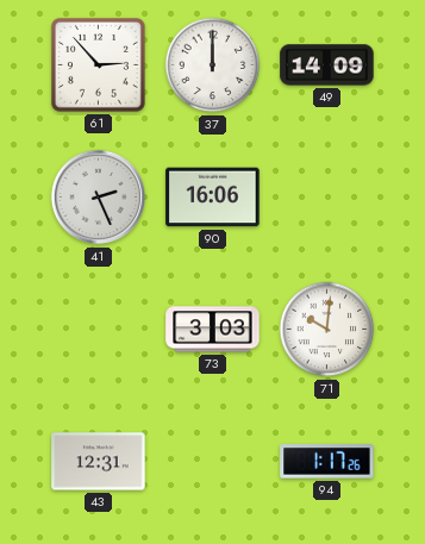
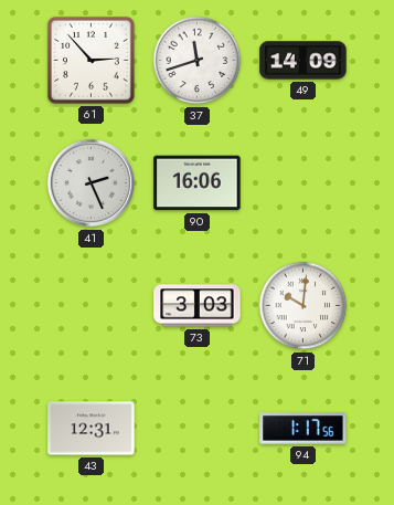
37: 12:00 -> 11:42
94: 1:17:26 -> 1:17:56
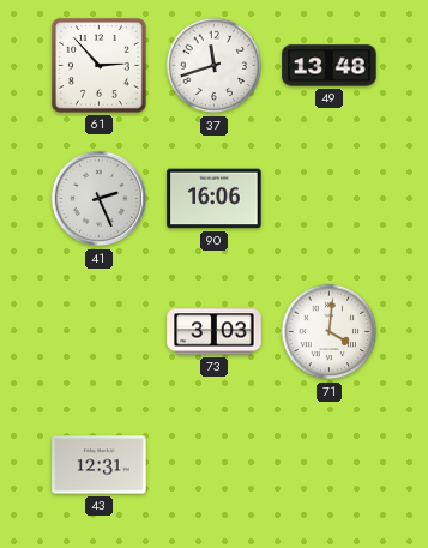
49: 14:09 -> 13:48
71: 10:01 -> 4:01
94: 1:17 -> none
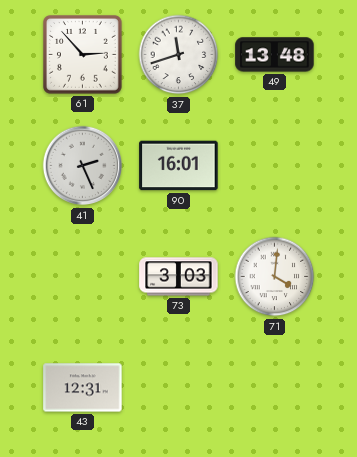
90: 16:06 -> 16:01
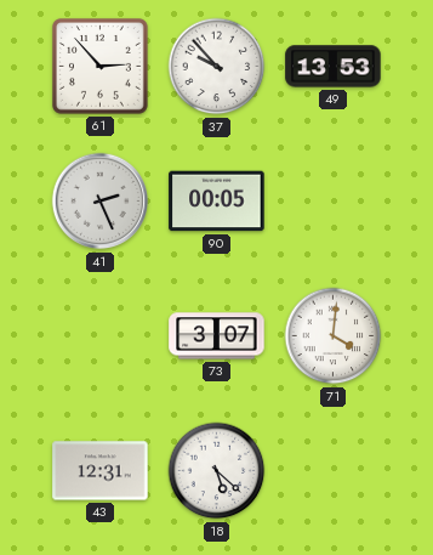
37: 11:42 -> 9:53
49: 13:48 -> 13:53
90: 16:01 -> 00:05
73: 3:03 -> 3:07
18: none -> 5:22
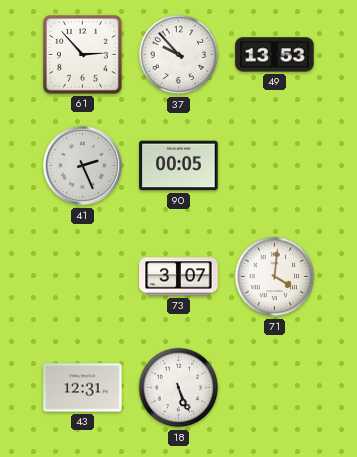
18: 5:22 -> 5:26
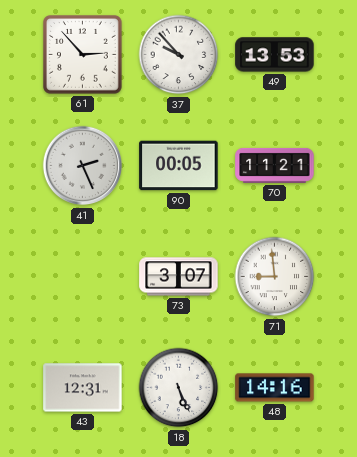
70: none -> 11:21
71: 4:01 -> 8:59
48: none -> 14:16
